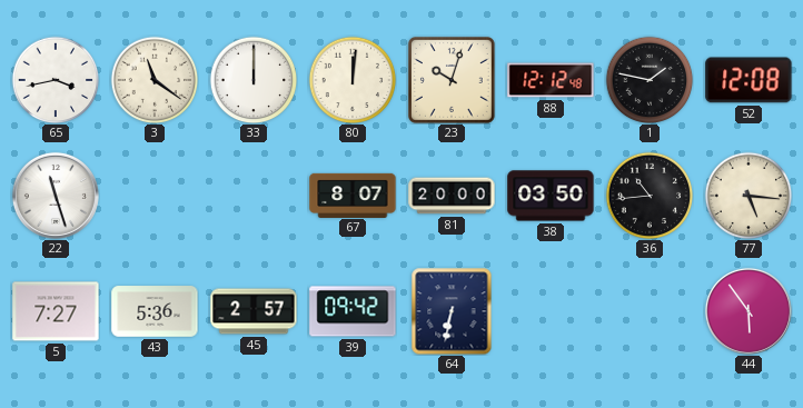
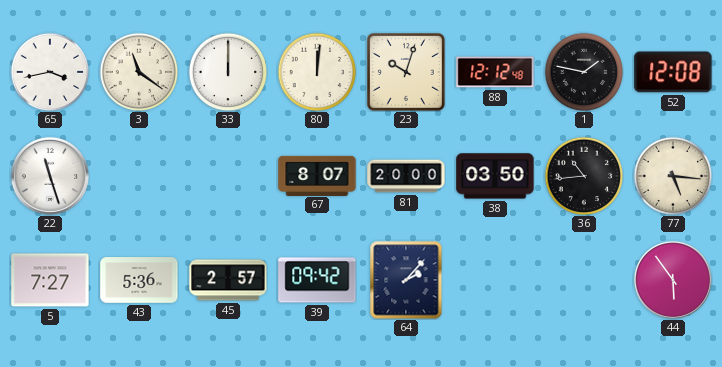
64: 6:32 -> 2:07
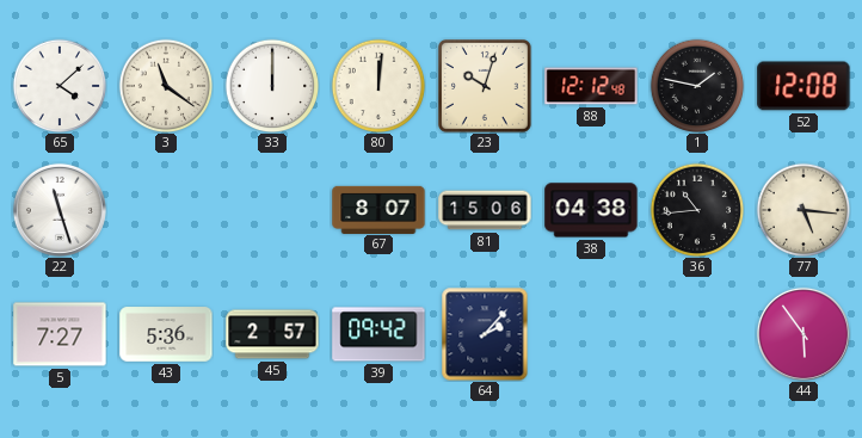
65: 3:43 -> 4:08
81: 20:00 -> 15:06
38: 03:50 -> 04:38
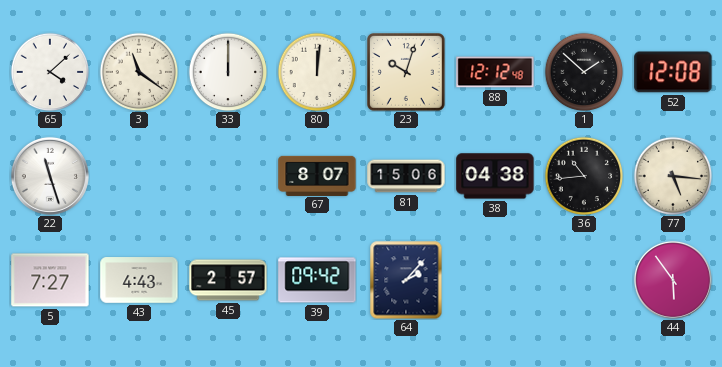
1: 1:47 -> 1:52
43: 5:36 -> 4:43
